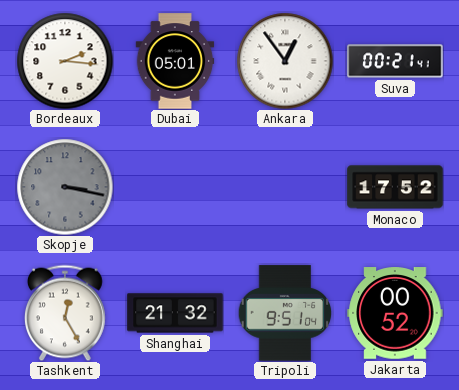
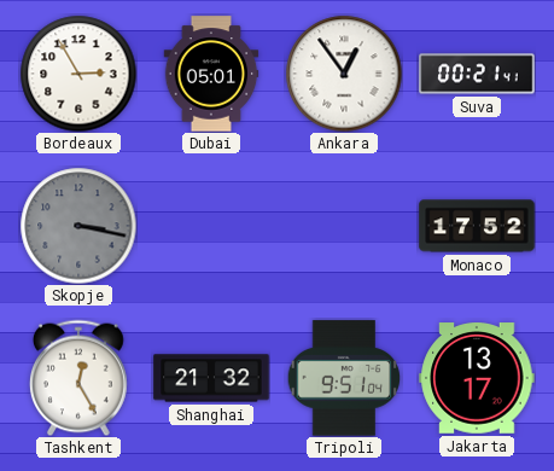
Bordeaux: 2:16 -> 2:55
Jakarta: 00:52 -> 13:17
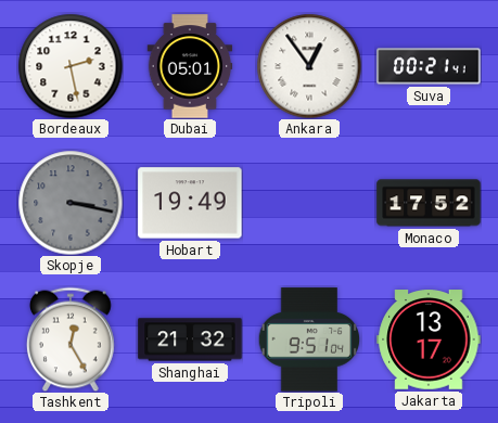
Bordeaux: 2:55 -> 2:28
Hobart: none -> 19:49
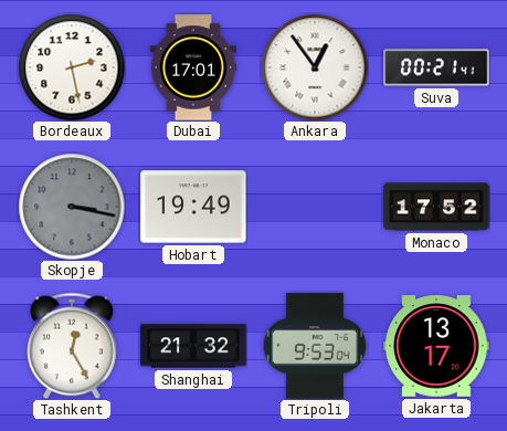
Dubai: 05:01 -> 17:01
Tripoli: 9:51 -> 9:53
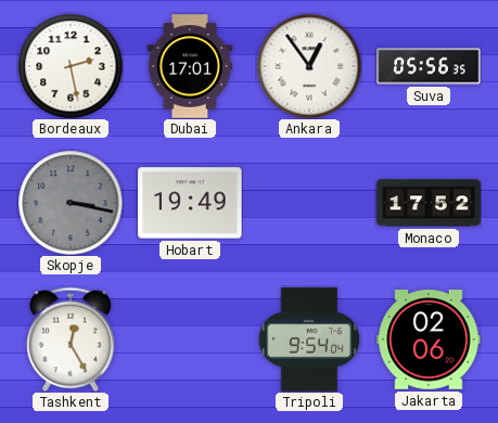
Suva: 00:21 -> 05:56
Shanghai: 21:32 -> none
Tripoli: 9:53 -> 9:54
Jakarta: 13:17 -> 02:06
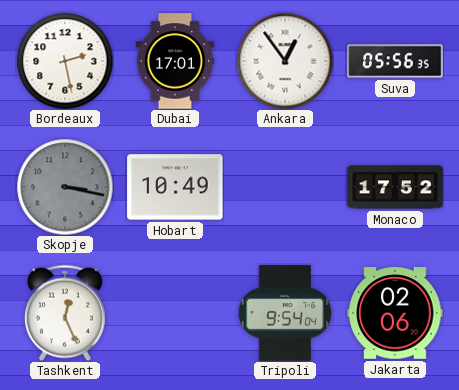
Hobart: 19:49 -> 10:49
Tashkent: 12:25 -> 12:26
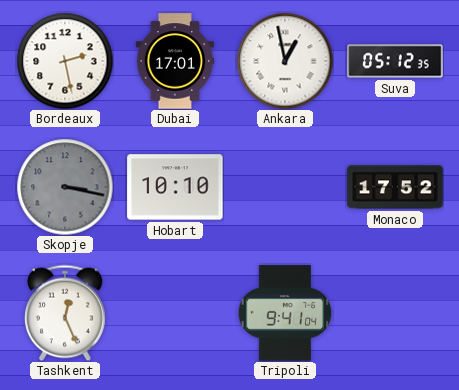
Ankara: 12:54 -> 12:58
Suva: 05:56 -> 05:12
Hobart: 10:49 -> 10:10
Tripoli: 9:54 -> 9:41
Jakarta: 02:06 -> none
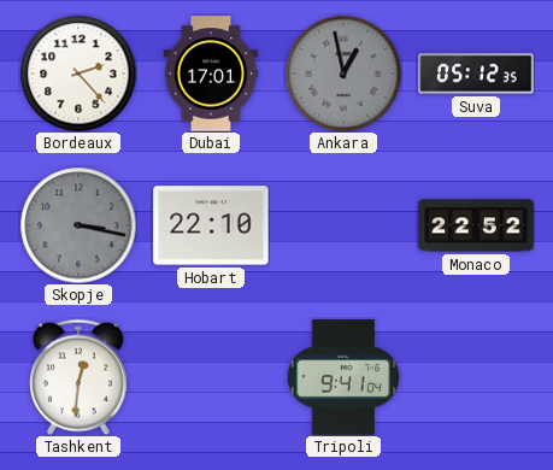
Bordeaux: 2:28 -> 2:23
Ankara dial: white -> grey
Hobart: 10:10 -> 22:10
Monaco: 17:52 -> 22:52
Tashkent: 12:26 -> 12:31
